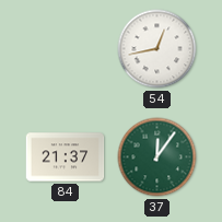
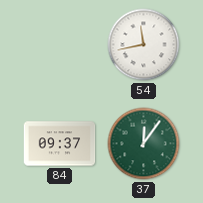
54: 12:43 -> 11:43
84: 21:37 -> 09:37
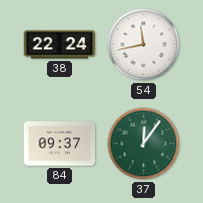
38: none -> 22:24
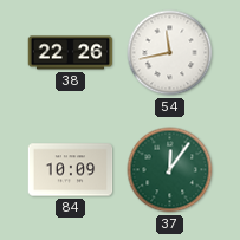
38: 22:24 -> 22:26
84: 09:37 -> 10:09
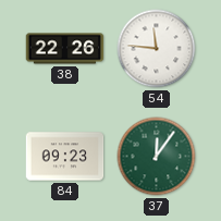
54: 11:43 -> 11:46
84: 10:09 -> 09:23
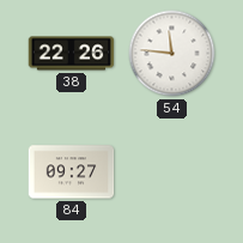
84: 09:23 -> 09:27
37: 12:06 -> none
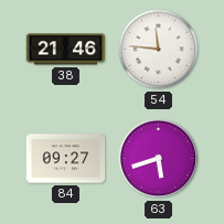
38: 22:26 -> 21:46
63: none -> 5:42
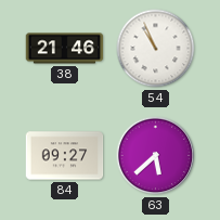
54: 11:46 -> 10:56
63: 5:42 -> 5:38
